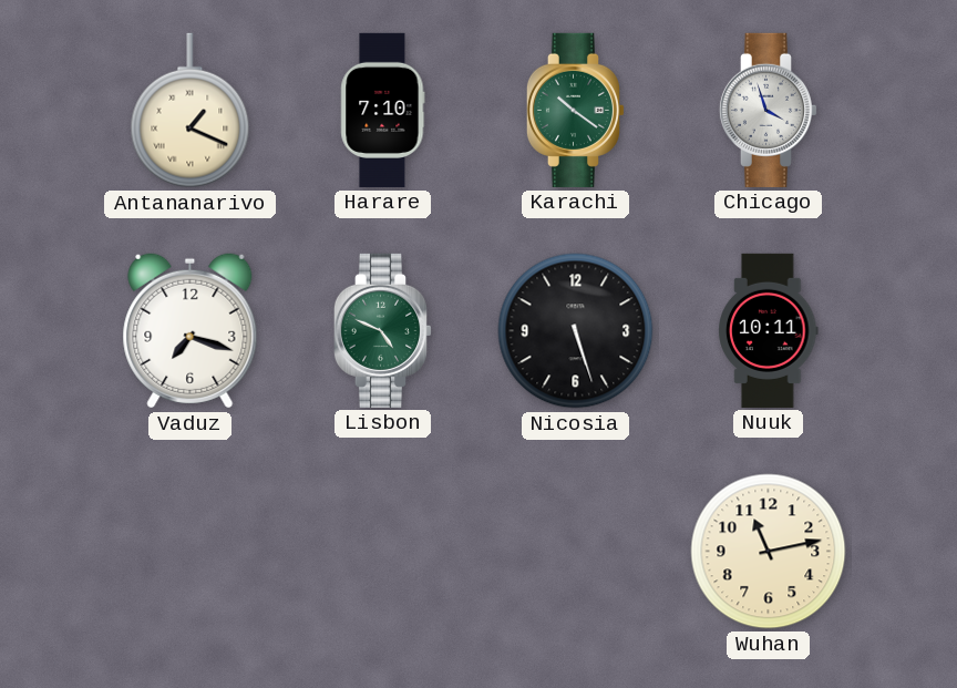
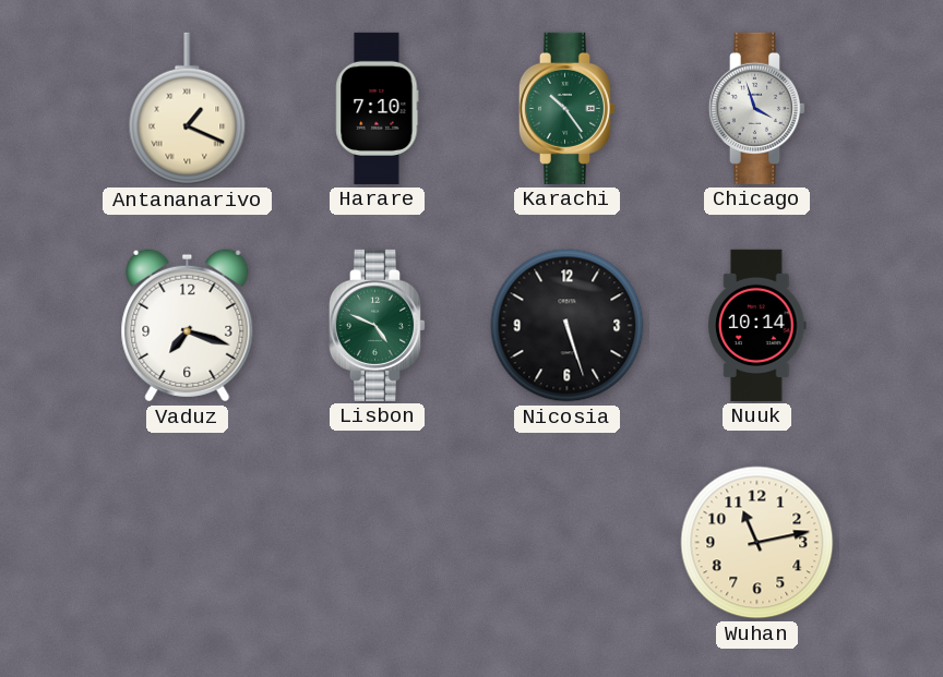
Karachi: 10:21 -> 10:24
Nuuk: 10:11 -> 10:14
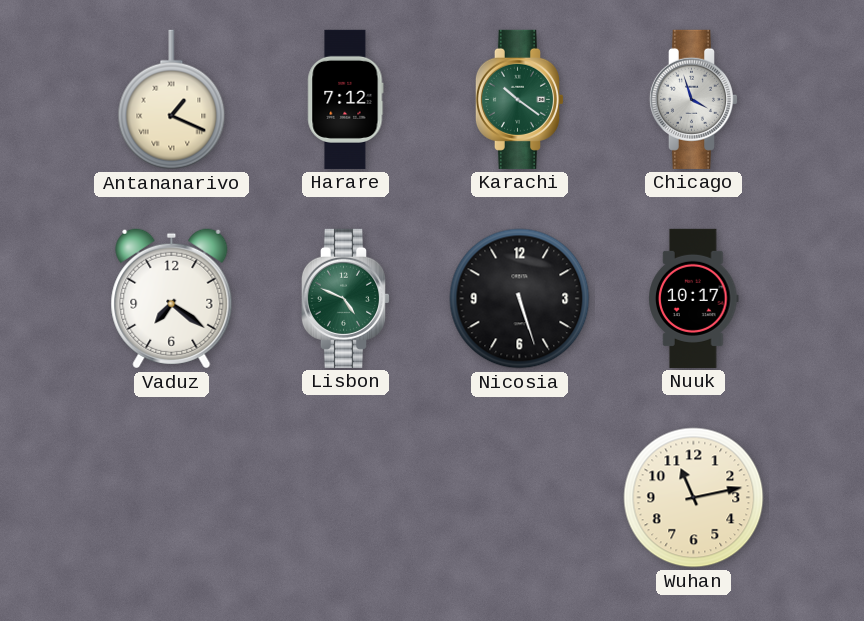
Harare: 7:10 -> 7:12
Karachi: 10:24 -> 10:21
Vaduz: 7:18 -> 7:21
Nuuk: 10:14 -> 10:17
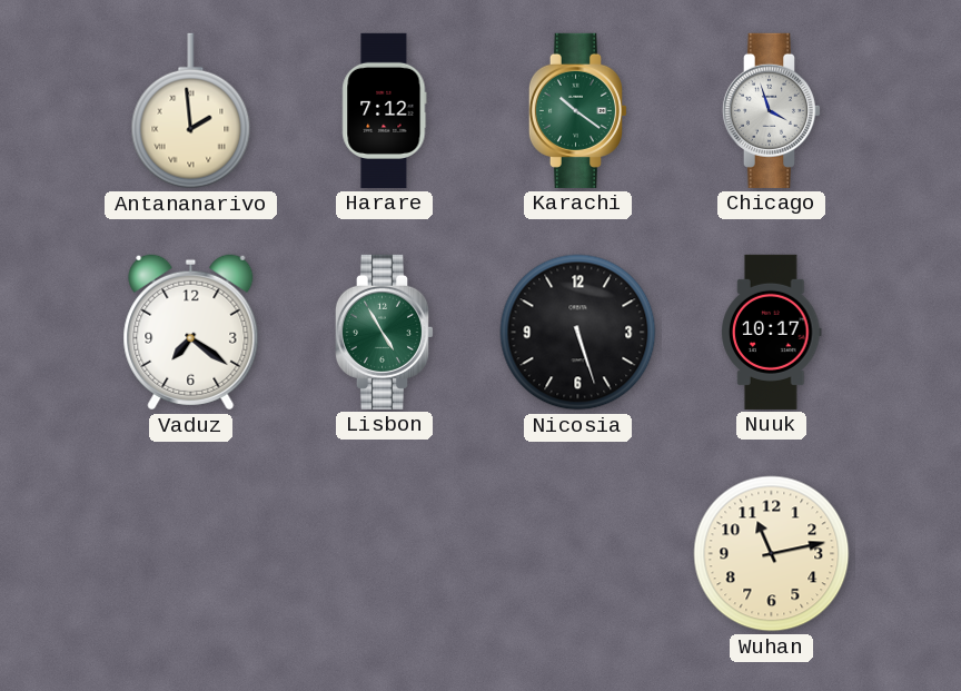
Antananarivo: 1:19 -> 1:59
Lisbon: 4:49 -> 4:55
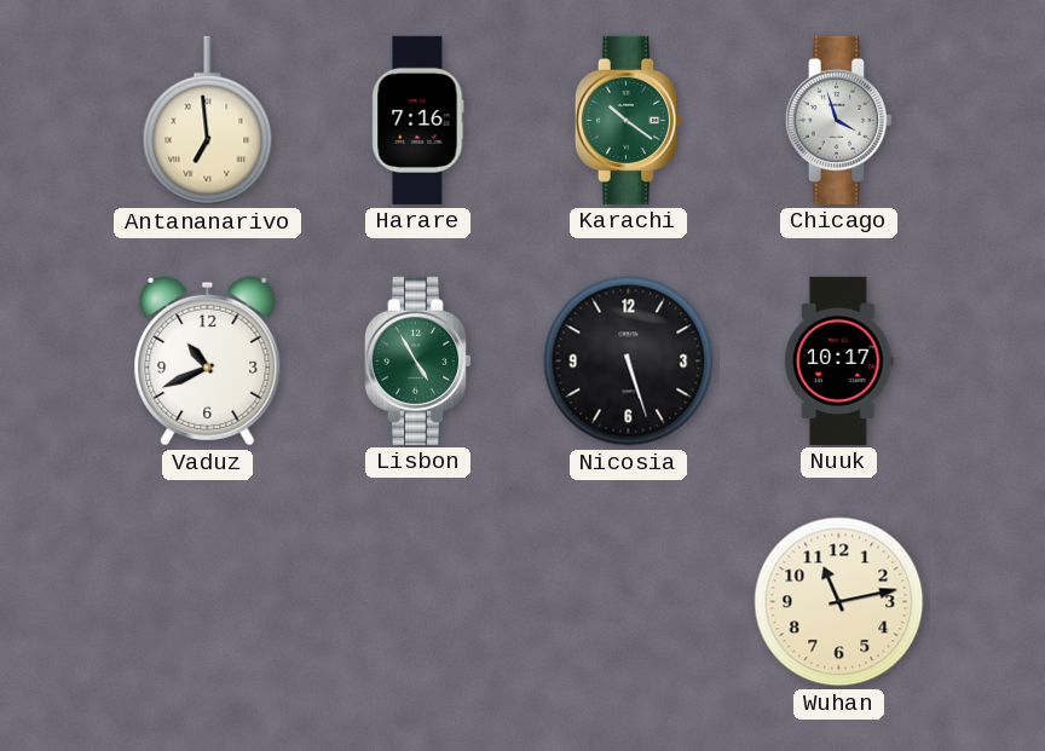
Antananarivo: 1:59 -> 6:59
Harare: 7:12 -> 7:16
Vaduz: 7:21 -> 10:41
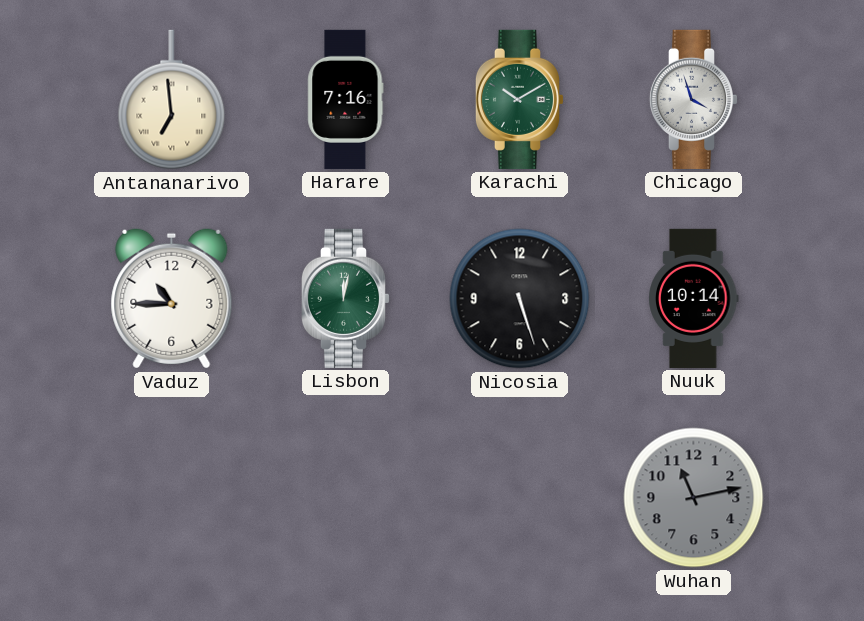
Karachi: 10:21 -> 10:10
Vaduz: 10:41 -> 10:45
Lisbon: 4:55 -> 12:02
Nuuk: 10:17 -> 10:14
Wuhan dial: cream -> grey
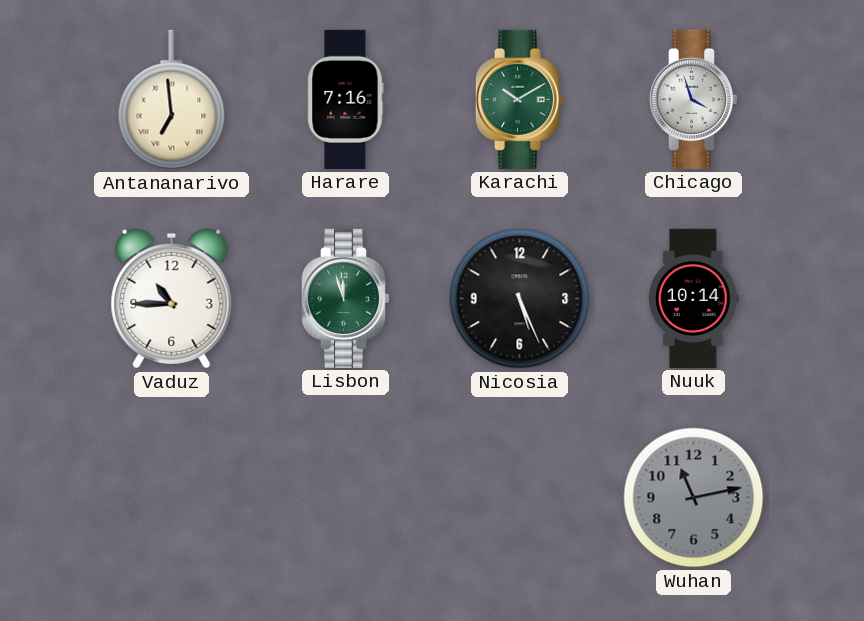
Lisbon: 12:02 -> 11:57
Nicosia: 5:27 -> 5:26
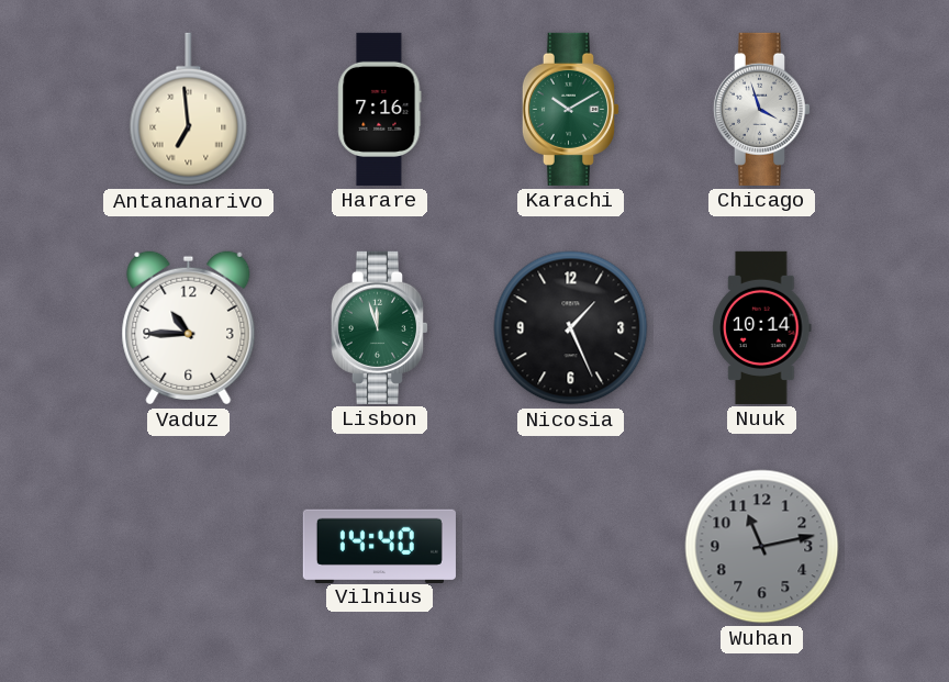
Nicosia: 5:26 -> 1:26
Vilnius: none -> 14:40
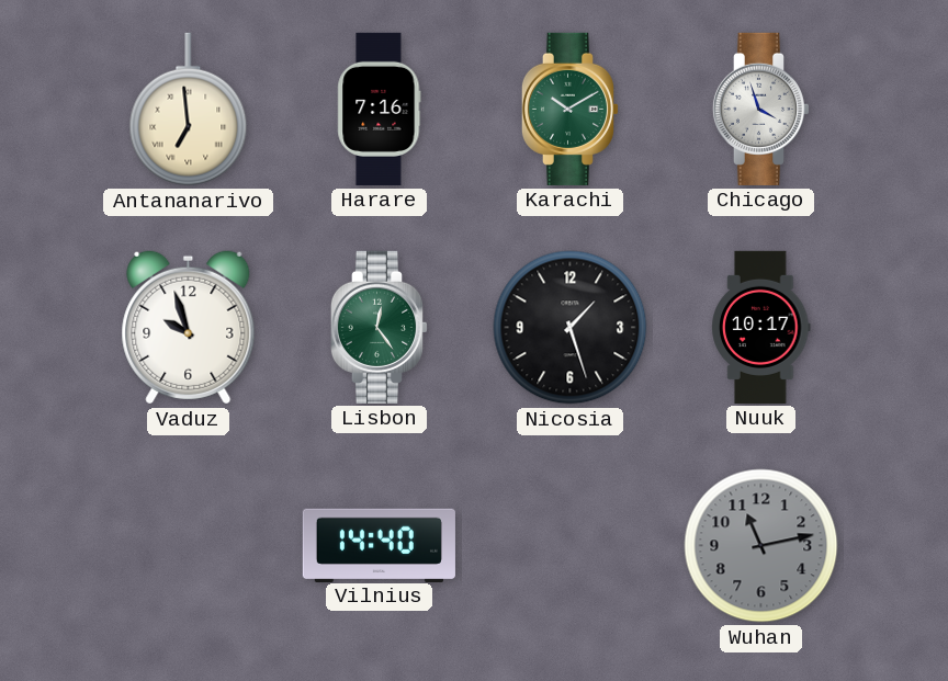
Vaduz: 10:45 -> 9:57
Lisbon: 11:57 -> 12:24
Nicosia: 1:26 -> 1:27
Nuuk: 10:14 -> 10:17
